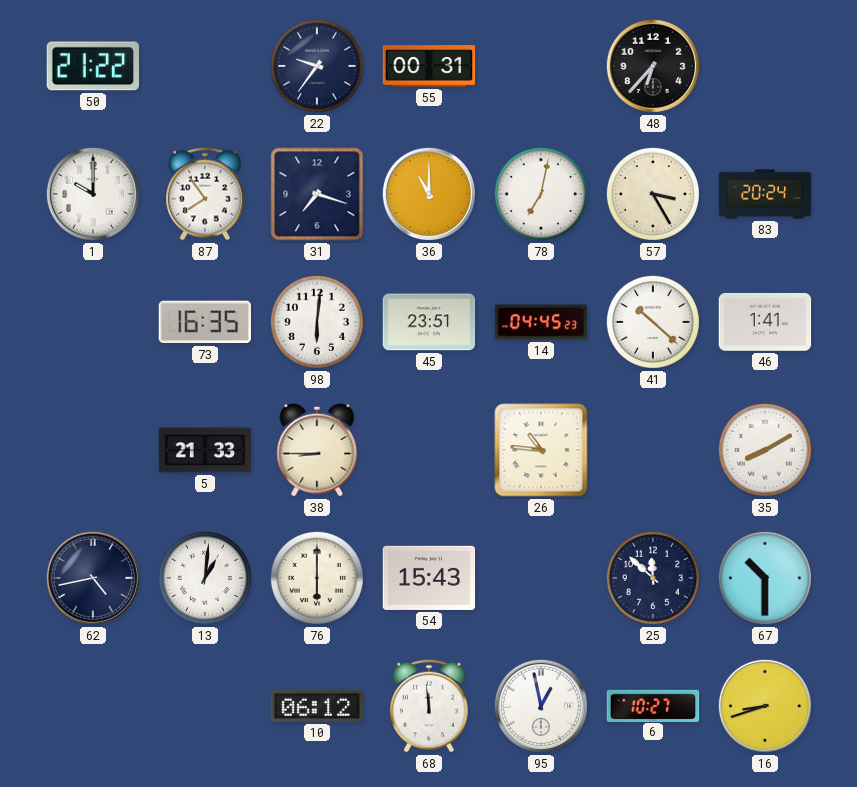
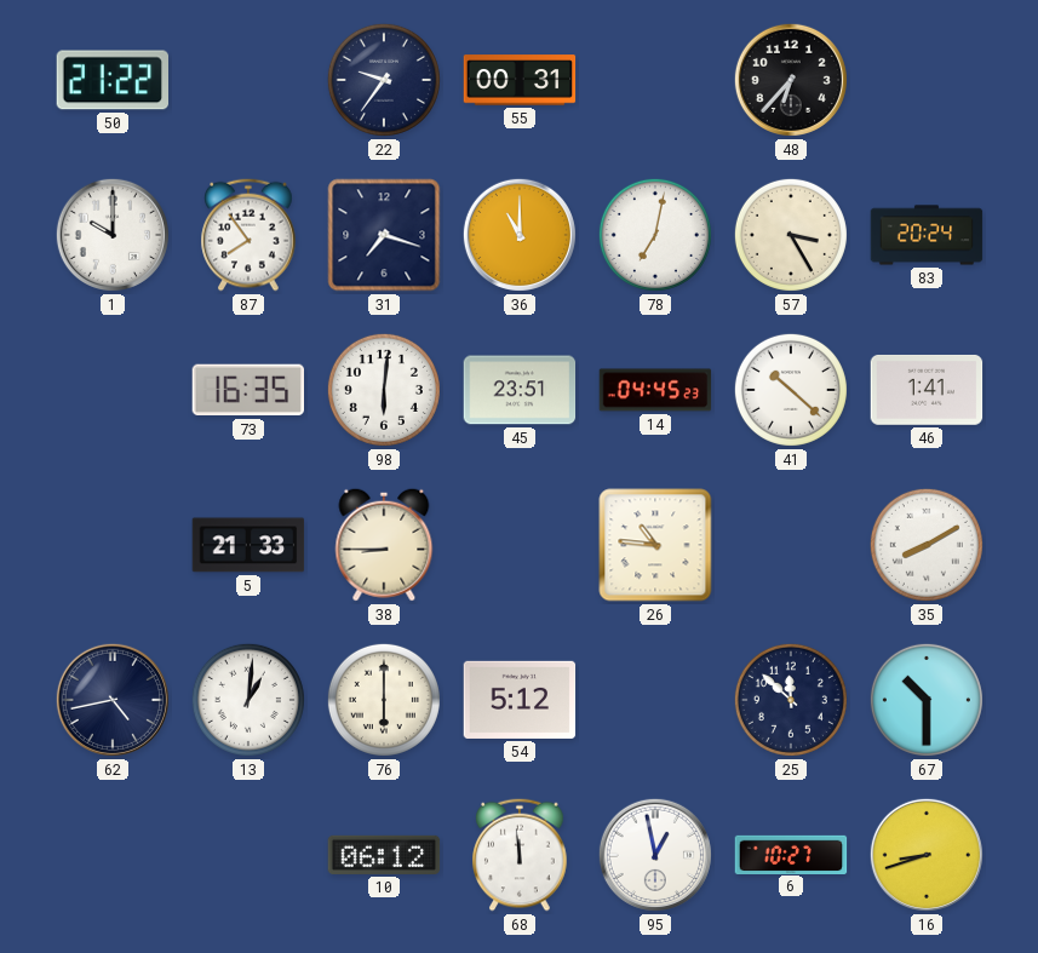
54: 15:43 -> 5:12
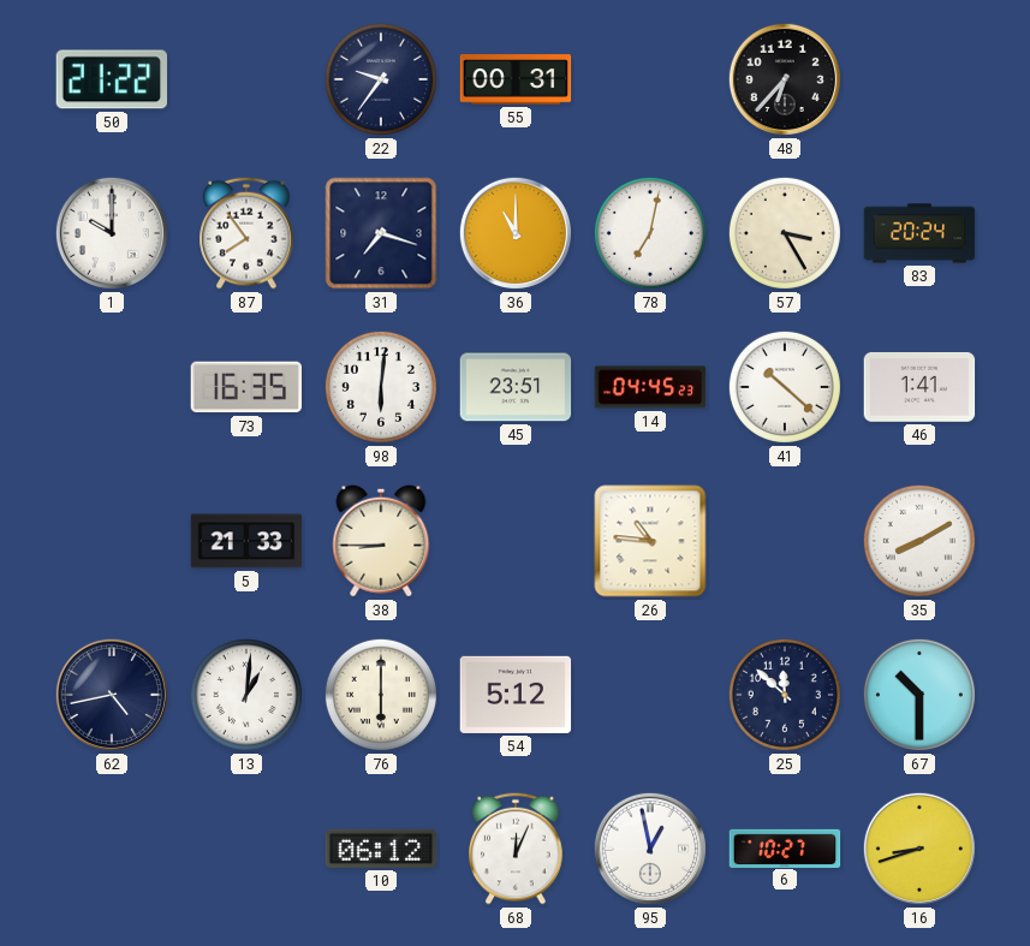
68: 11:59 -> 12:04
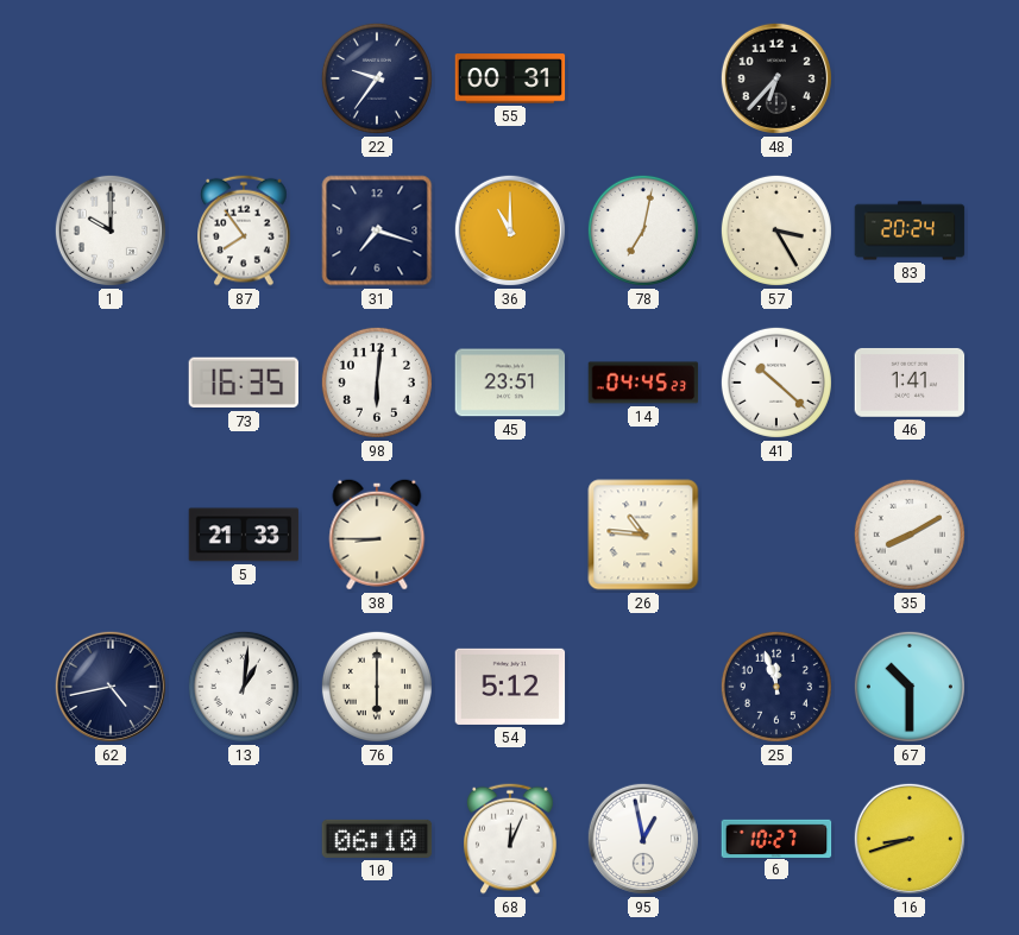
50: 21:22 -> none
25: 11:52 -> 11:57
10: 06:12 -> 06:10
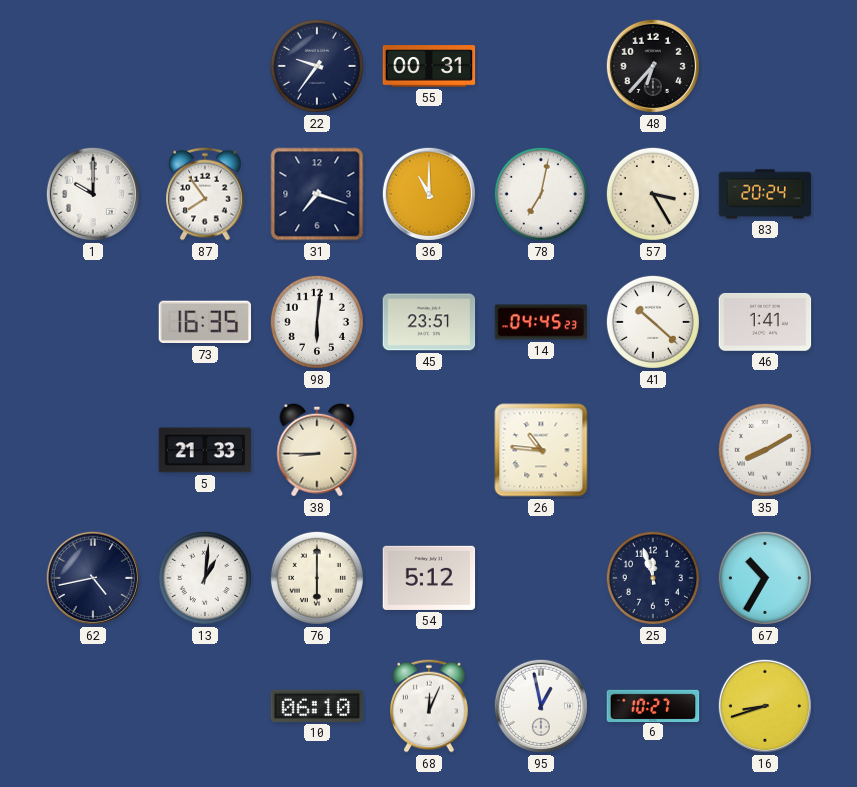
67: 10:30 -> 10:35
